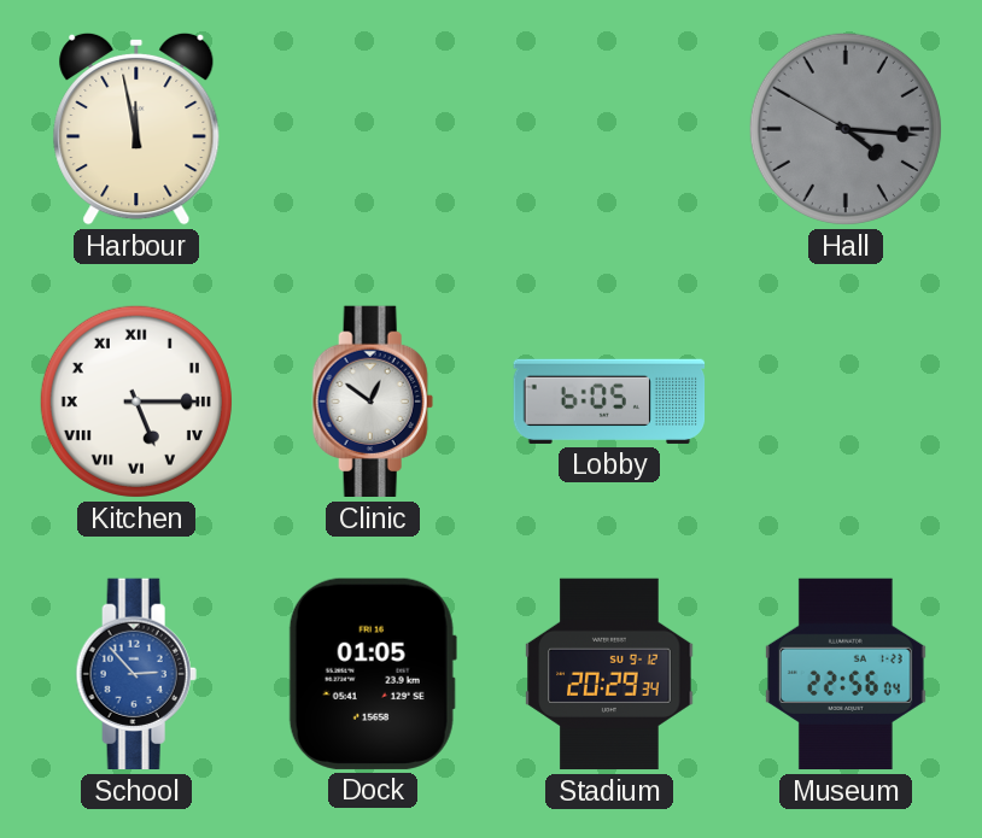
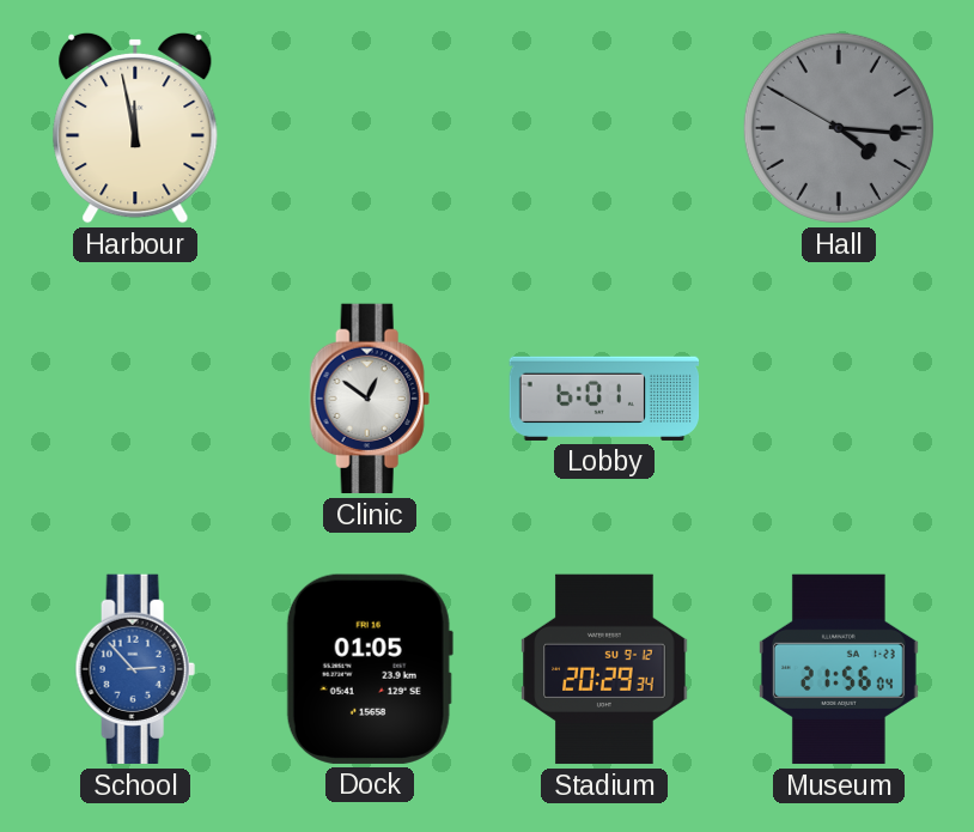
Kitchen: 5:15 -> none
Lobby: 6:05 -> 6:01
Museum: 22:56 -> 21:56
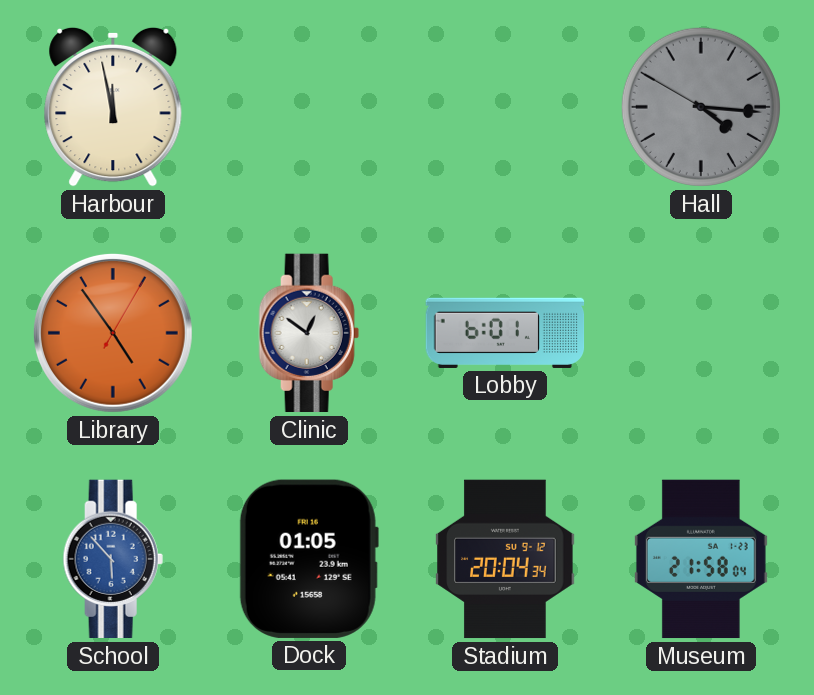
Library: none -> 4:54
School: 2:53 -> 5:53
Stadium: 20:29 -> 20:04
Museum: 21:56 -> 21:58
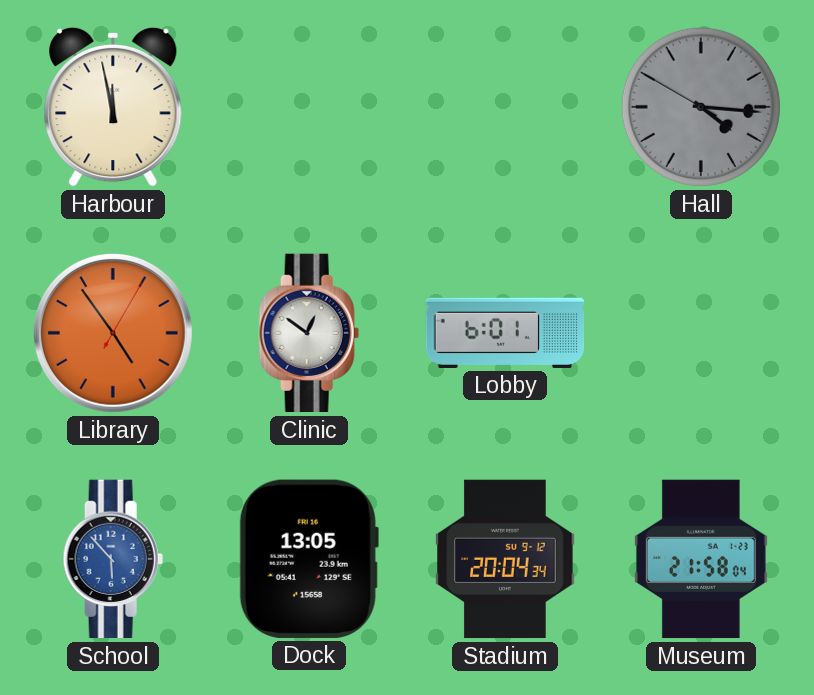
Dock: 01:05 -> 13:05
